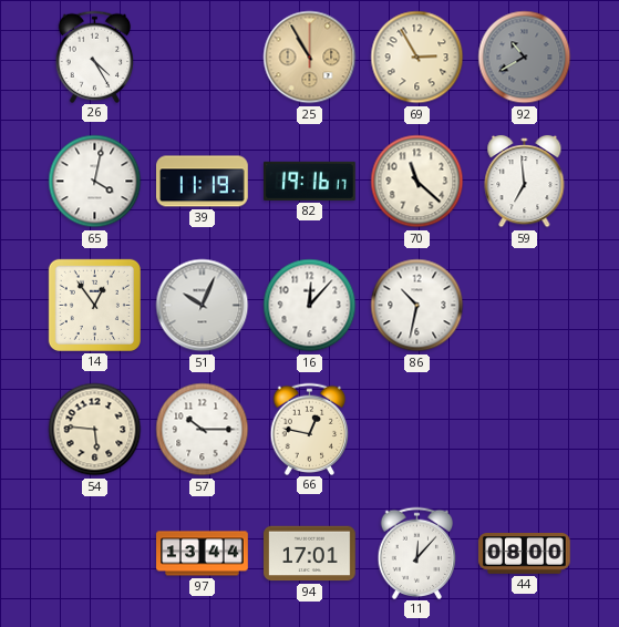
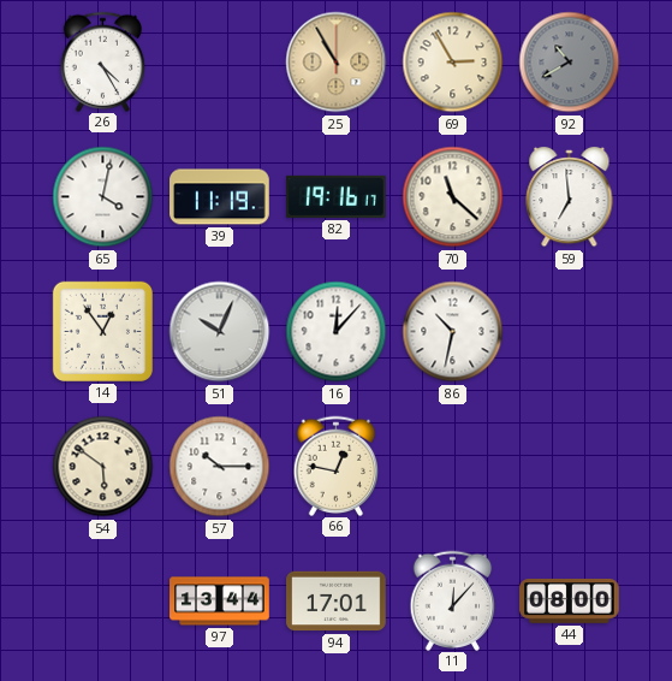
54: 5:46 -> 5:51
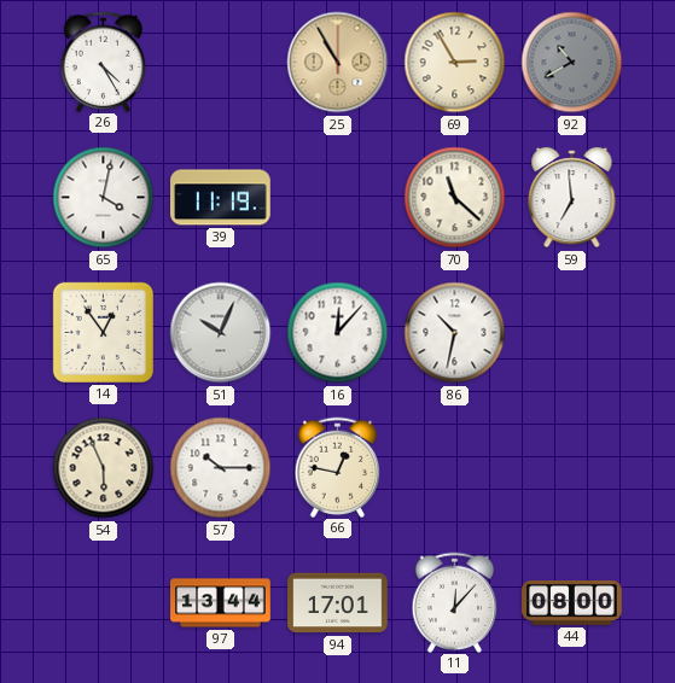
82: 19:16 -> none
54: 5:51 -> 5:56
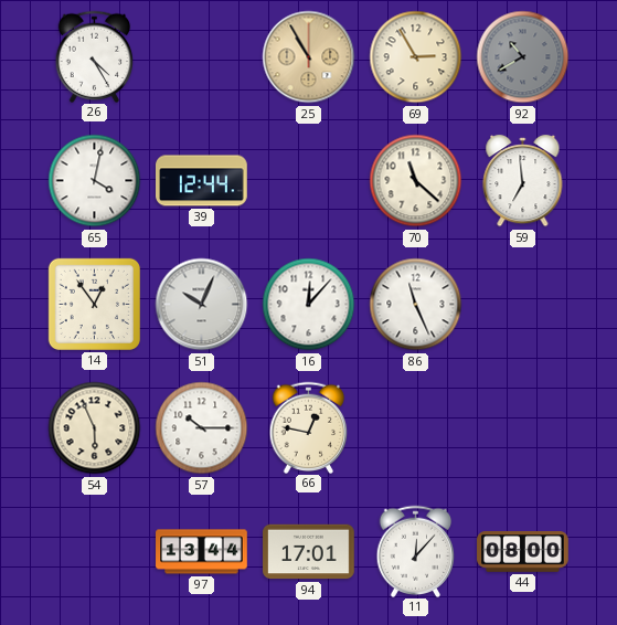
39: 11:19 -> 12:44
86: 10:32 -> 11:26
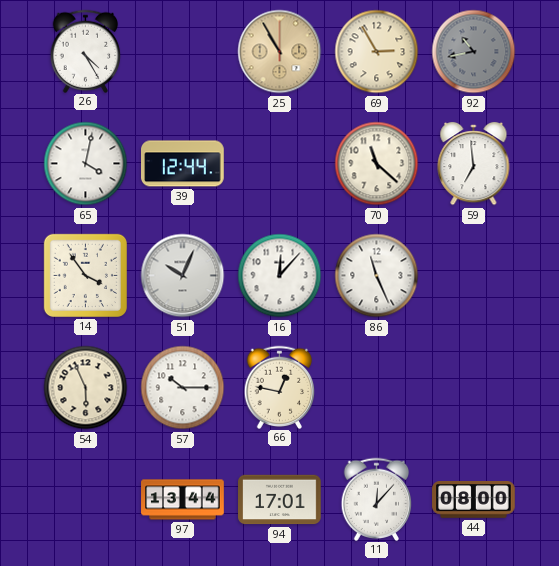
92: 10:40 -> 10:43
14: 12:54 -> 3:54
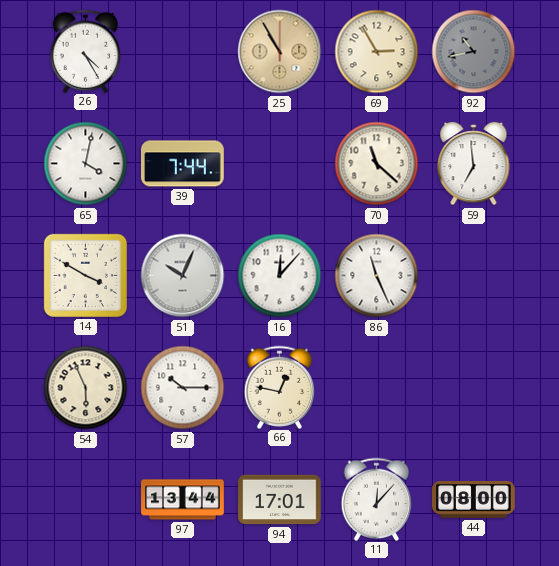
39: 12:44 -> 7:44
14: 3:54 -> 3:50
